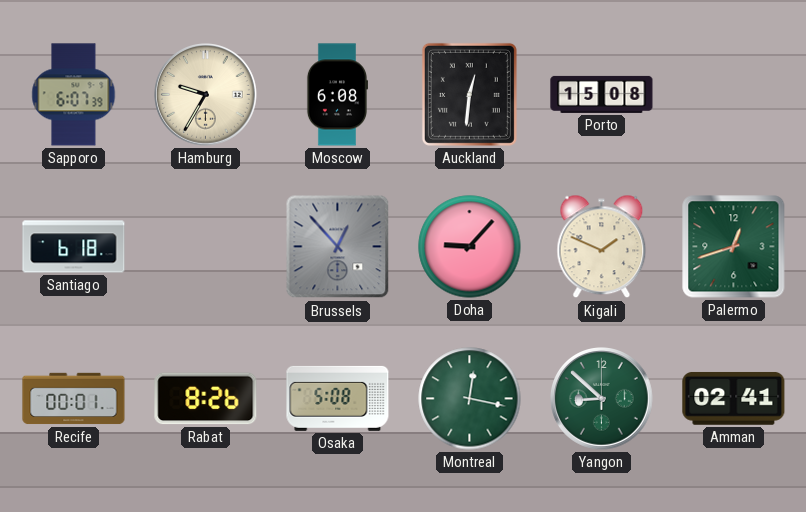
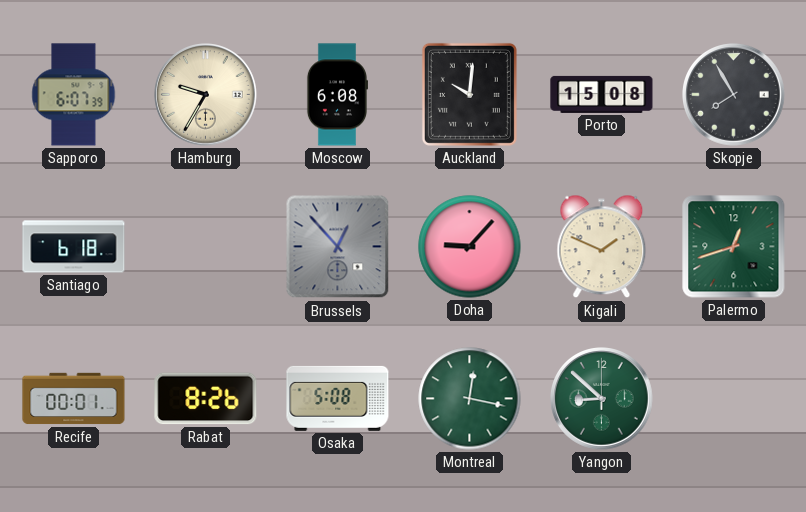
Auckland: 12:31 -> 10:01
Skopje: none -> 7:55
Amman: 02:41 -> none
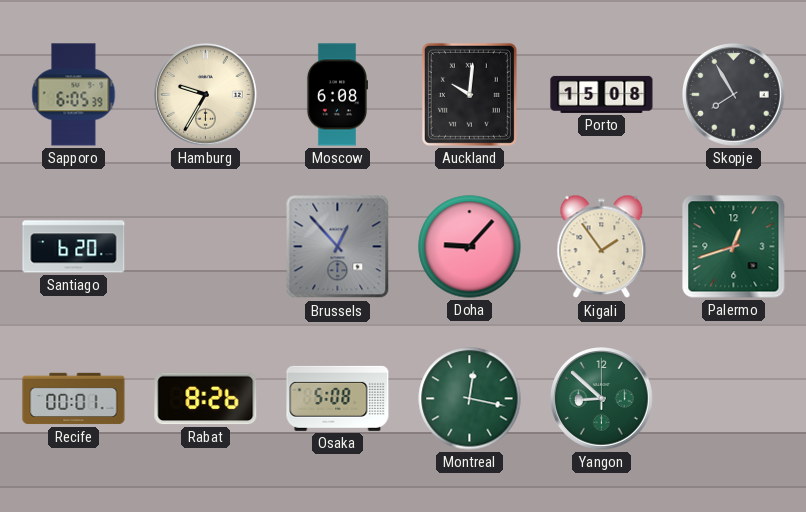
Sapporo: 6:07 -> 6:05
Santiago: 6:18 -> 6:20
Kigali: 1:49 -> 1:54
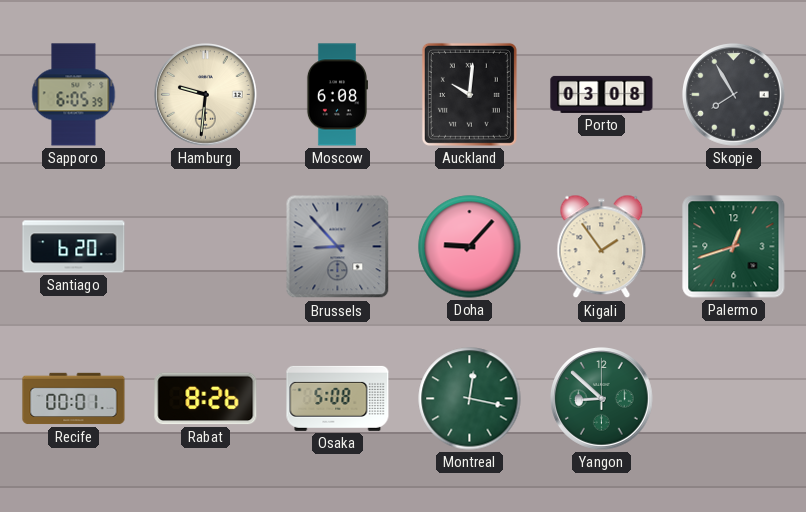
Hamburg: 9:35 -> 9:31
Porto: 15:08 -> 03:08
Brussels: 12:53 -> 8:53
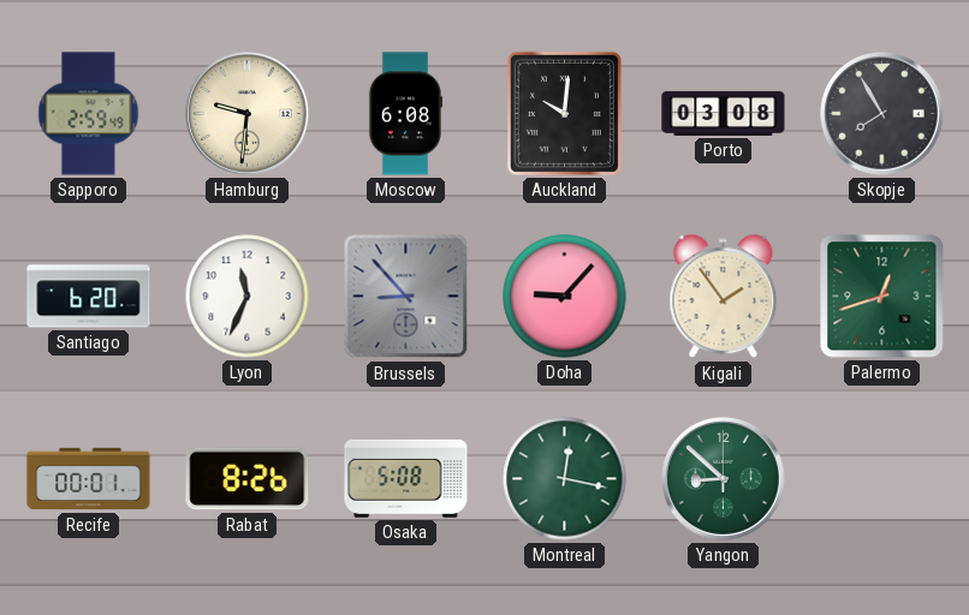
Sapporo: 6:05 -> 2:59
Lyon: none -> 11:34
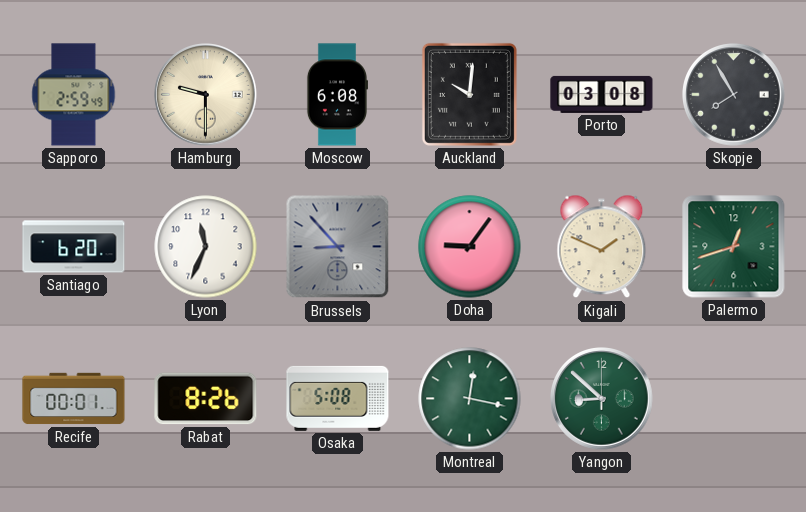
Hamburg: 9:31 -> 9:30
Doha: 9:07 -> 9:06
Kigali: 1:54 -> 1:49
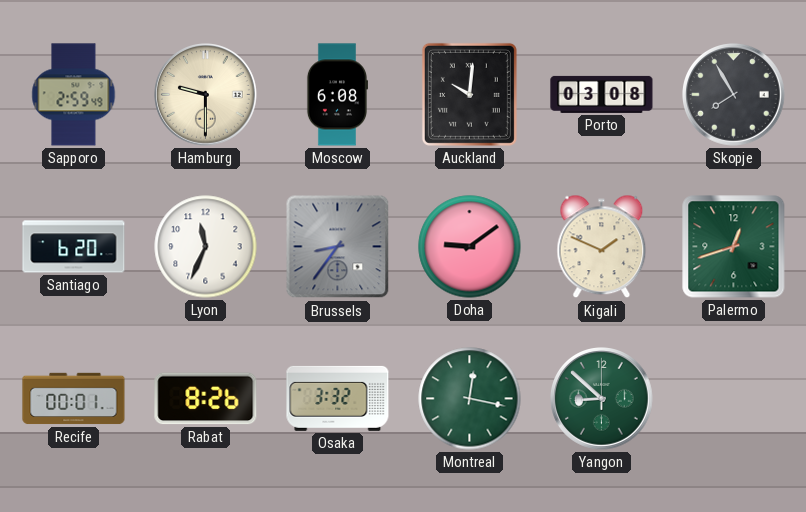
Brussels: 8:53 -> 8:36
Doha: 9:06 -> 9:09
Osaka: 5:08 -> 3:32
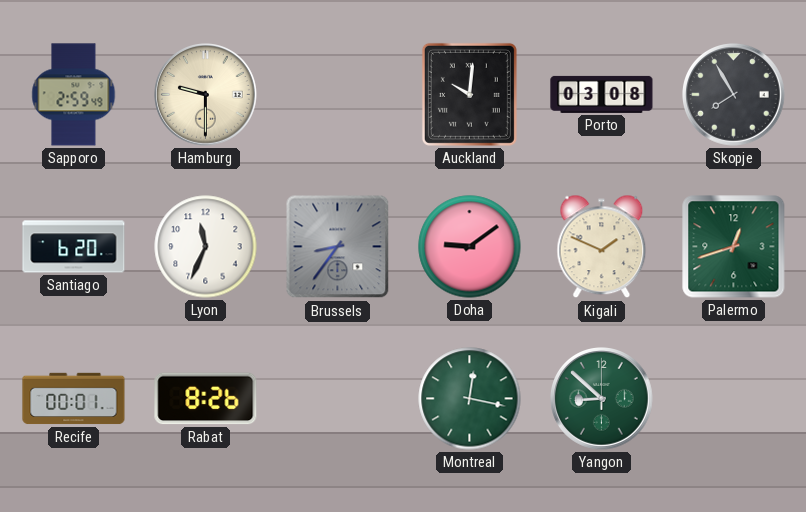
Moscow: 6:08 -> none
Osaka: 3:32 -> none
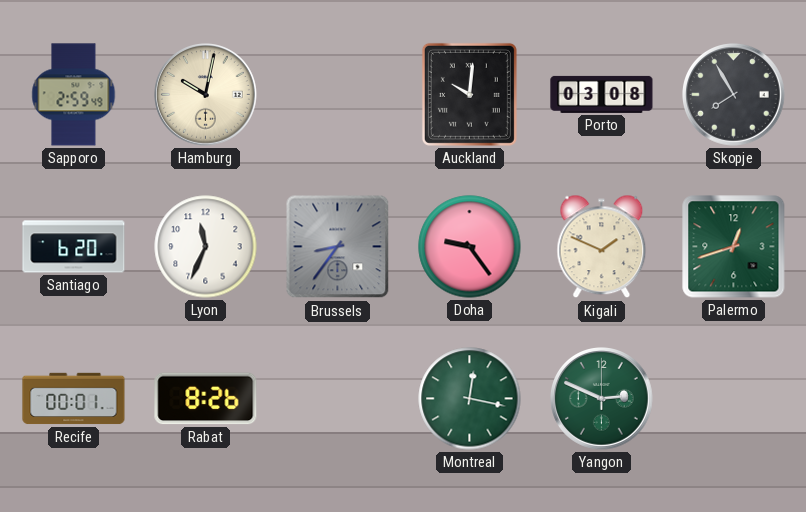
Hamburg: 9:30 -> 10:02
Doha: 9:09 -> 9:24
Yangon: 8:52 -> 2:49
